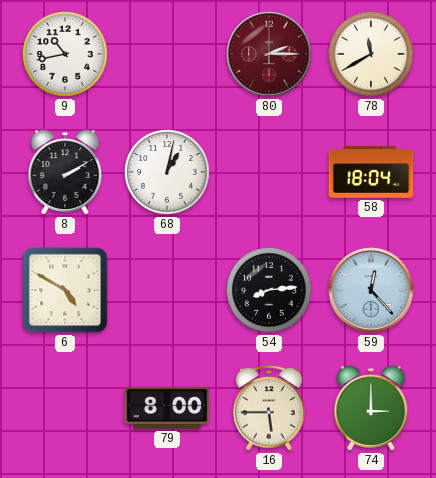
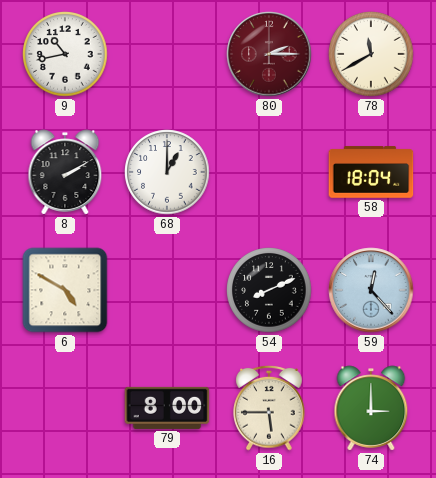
68: 1:02 -> 1:00
54: 8:14 -> 8:11
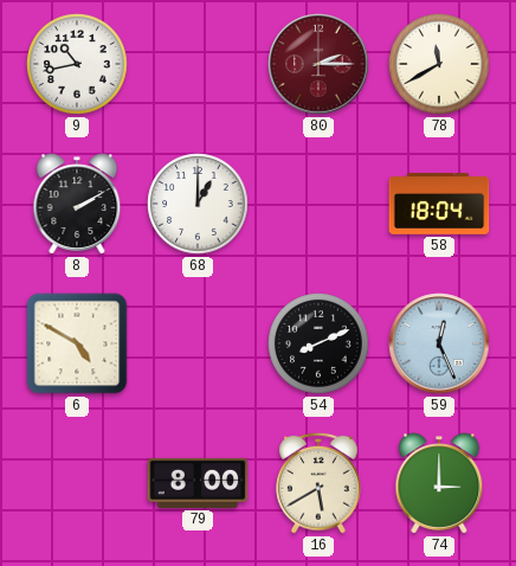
59: 12:23 -> 12:26
16: 5:45 -> 5:40
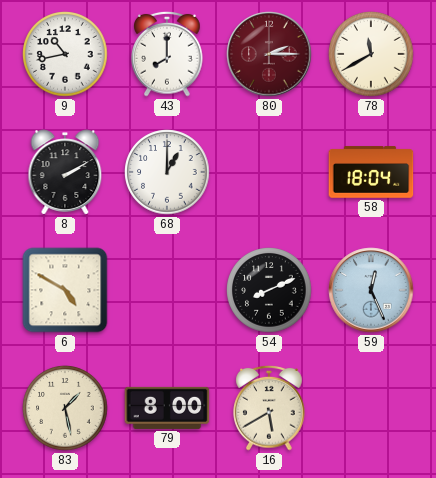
43: none -> 8:00
83: none -> 1:28
74: 3:00 -> none
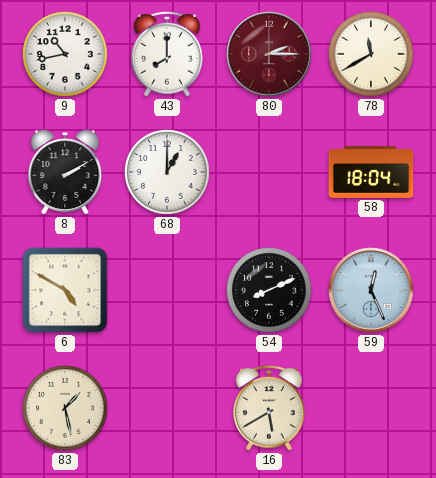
79: 8:00 -> none
